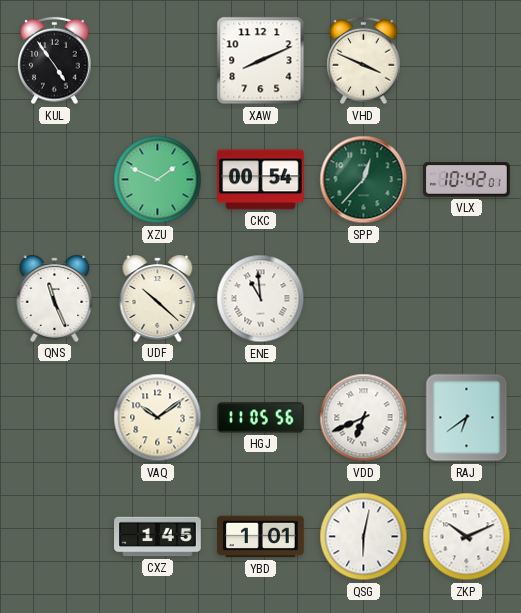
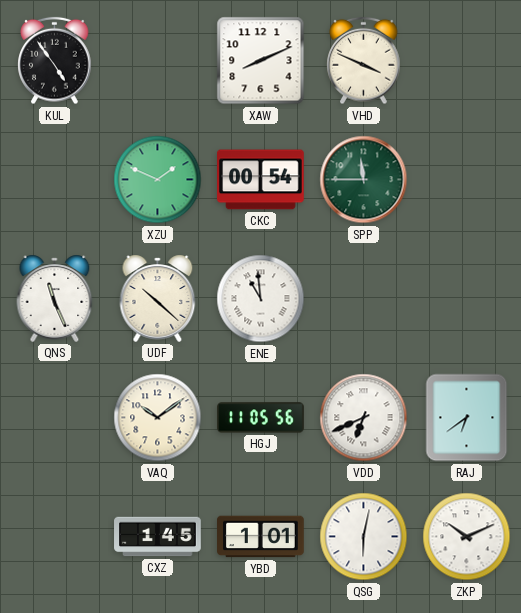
SPP: 12:37 -> 11:45
VLX: 10:42 -> none
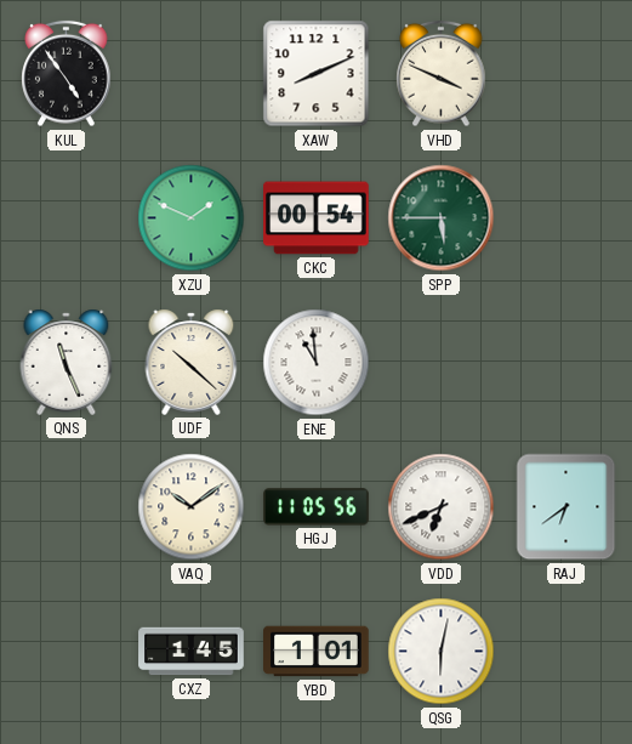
SPP: 11:45 -> 5:45
ZKP: 10:11 -> none
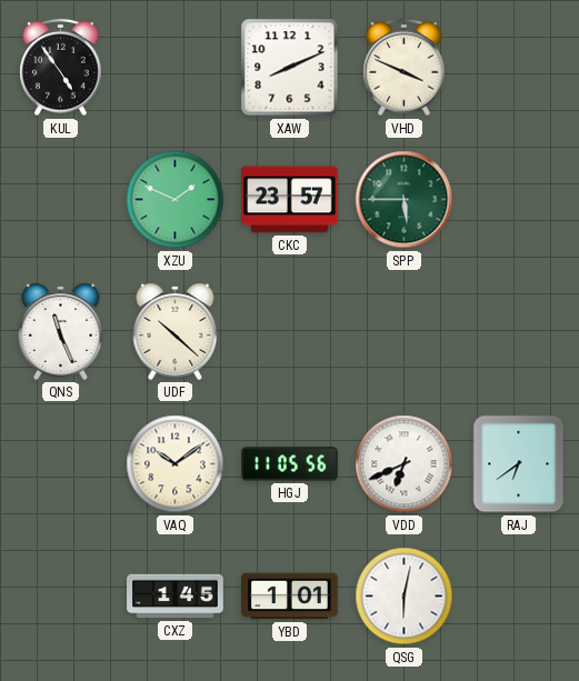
CKC: 00:54 -> 23:57
ENE: 10:59 -> none
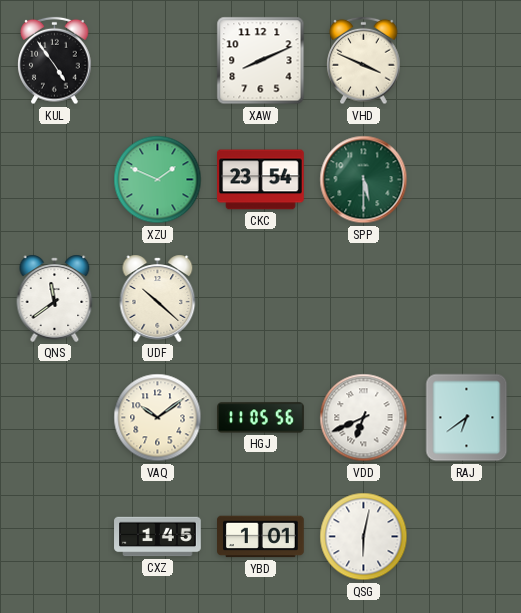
CKC: 23:57 -> 23:54
SPP: 5:45 -> 5:30
QNS: 11:26 -> 11:39
